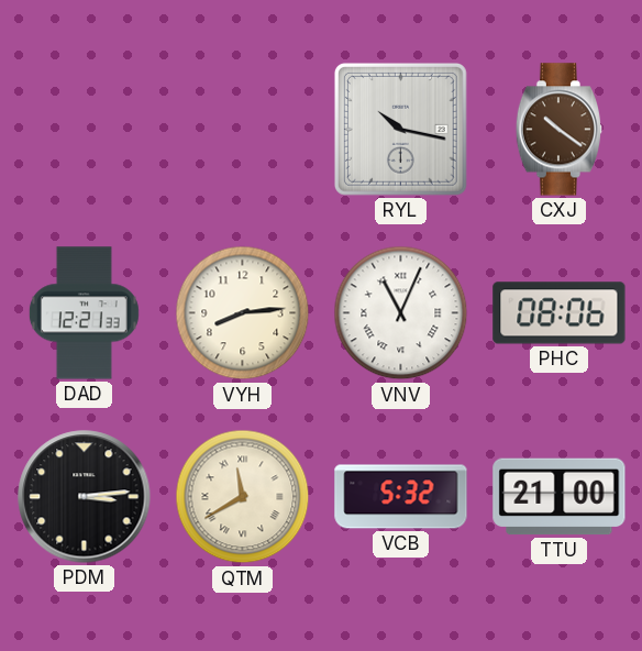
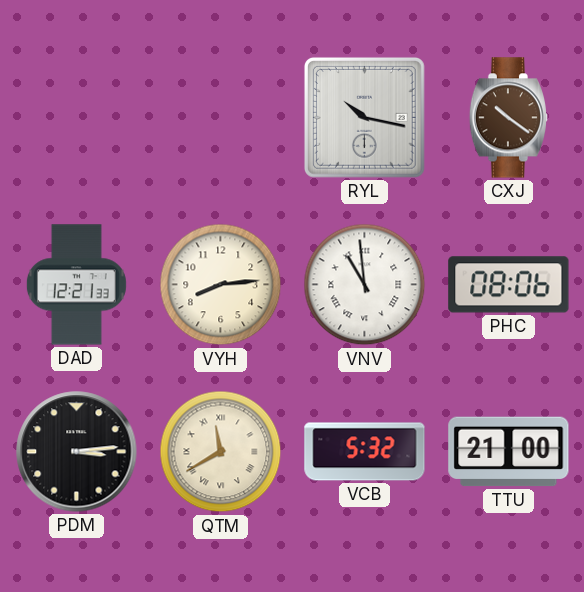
VNV: 11:04 -> 10:59
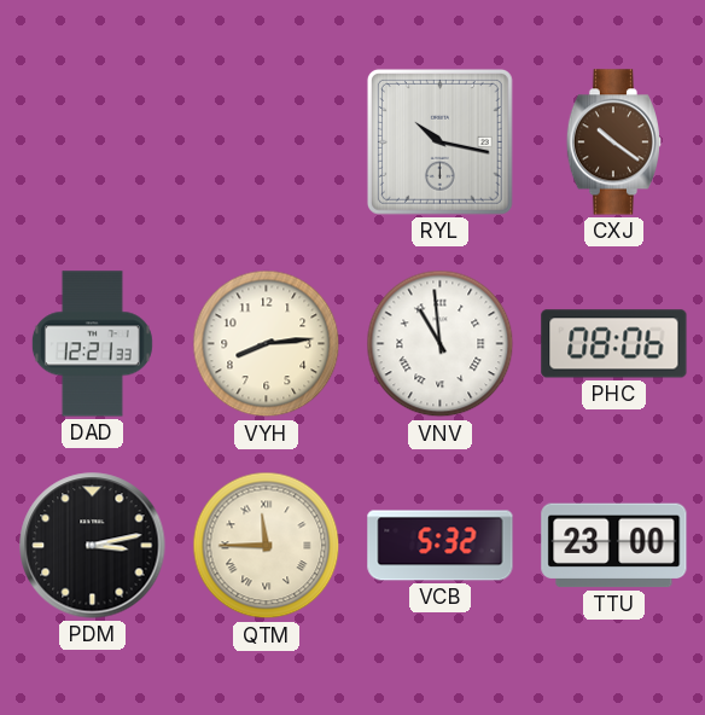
PDM: 3:14 -> 3:13
QTM: 11:40 -> 11:45
TTU: 21:00 -> 23:00
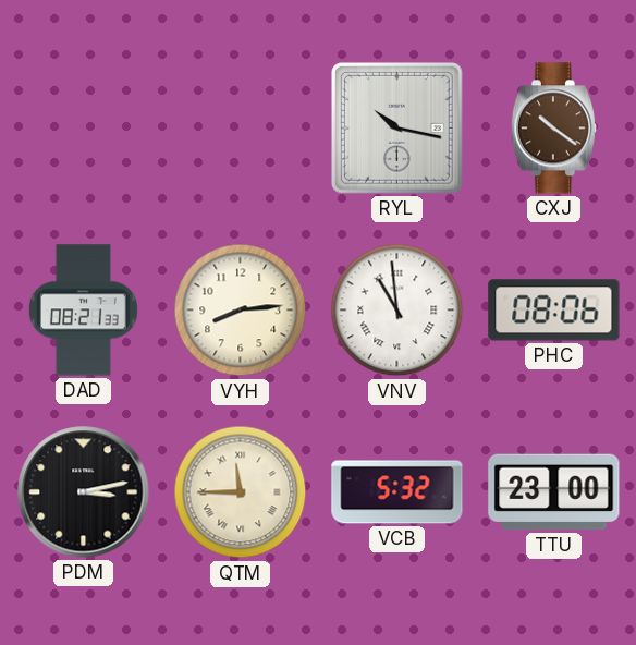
DAD: 12:21 -> 08:21
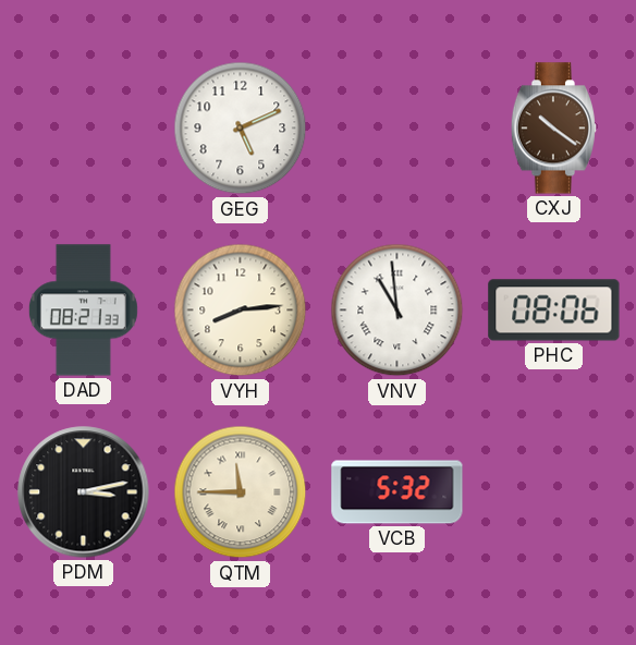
GEG: none -> 5:11
RYL: 10:17 -> none
TTU: 23:00 -> none
